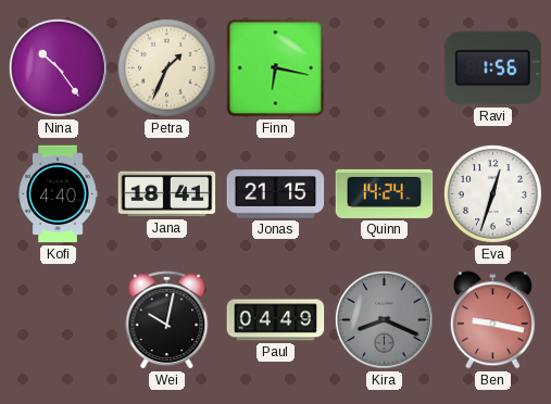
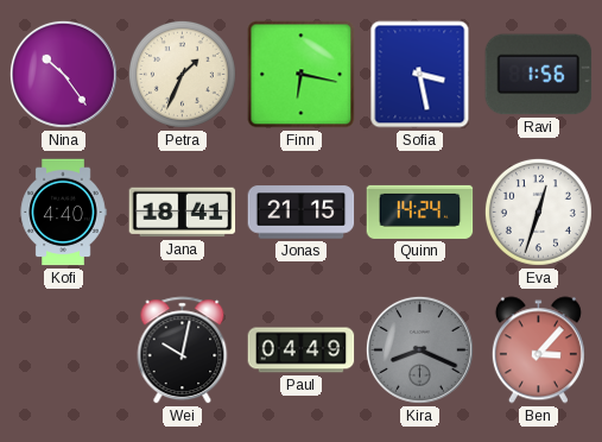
Sofia: none -> 3:28
Ben: 9:17 -> 3:07
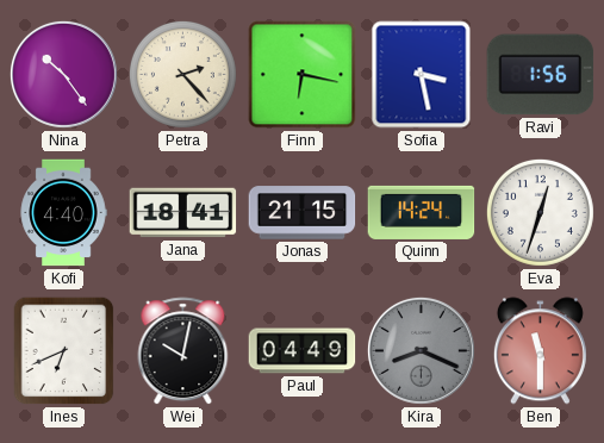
Petra: 1:34 -> 2:23
Ines: none -> 6:41
Ben: 3:07 -> 11:30
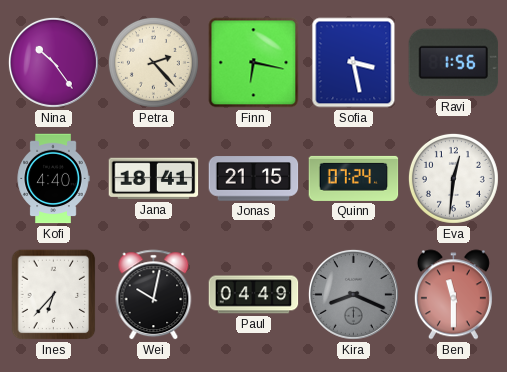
Quinn: 14:24 -> 07:24
Eva: 12:33 -> 12:31
Ines: 6:41 -> 6:37
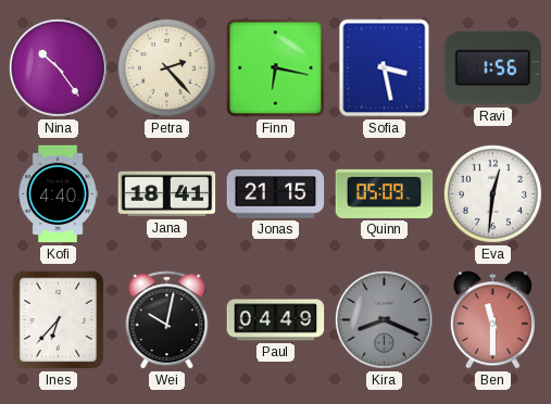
Quinn: 07:24 -> 05:09
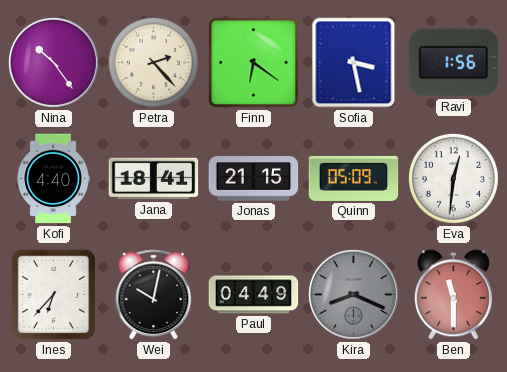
Finn: 6:17 -> 6:21
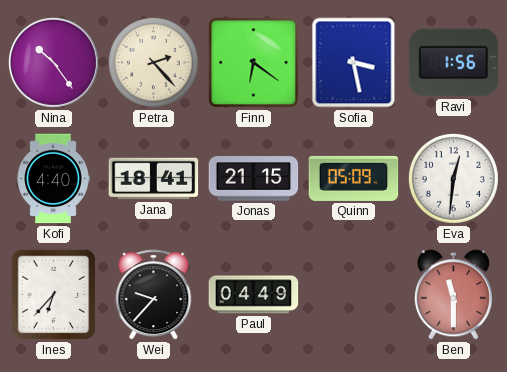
Wei: 10:02 -> 9:37
Kira: 8:19 -> none
